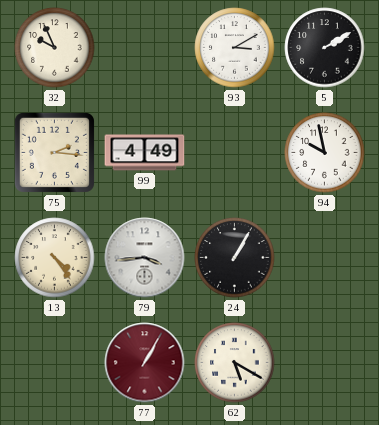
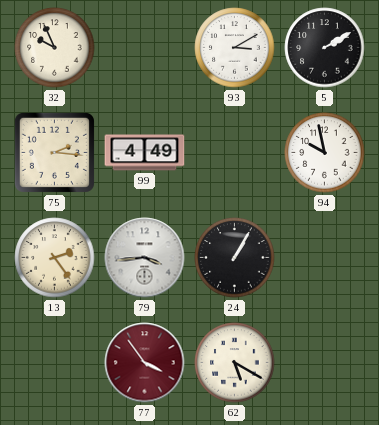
13: 4:24 -> 2:24
77: 1:05 -> 3:54
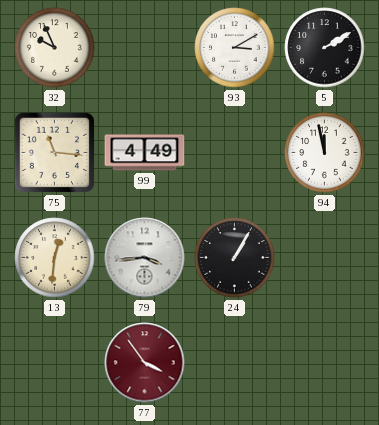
75: 2:16 -> 11:16
94: 9:58 -> 11:58
13: 2:24 -> 12:31
62: 5:20 -> none
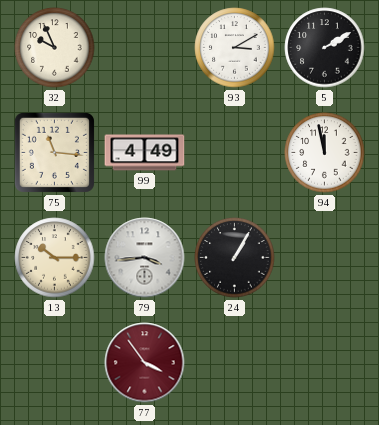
13: 12:31 -> 10:15
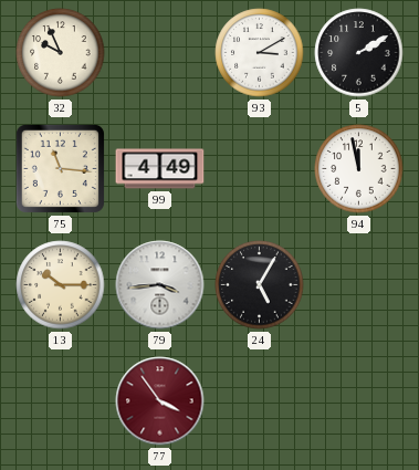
24: 1:05 -> 5:05
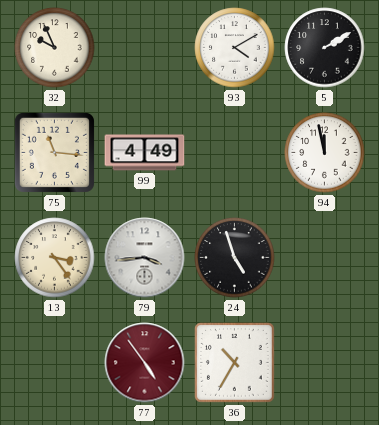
93: 3:10 -> 4:10
13: 10:15 -> 3:24
24: 5:05 -> 4:57
77: 3:54 -> 4:54
36: none -> 10:35
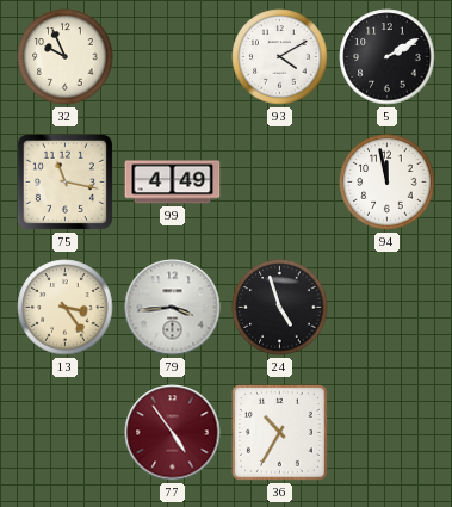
75: 11:16 -> 11:17
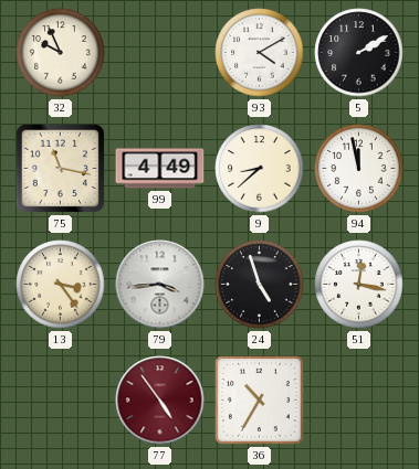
9: none -> 8:38
51: none -> 12:17
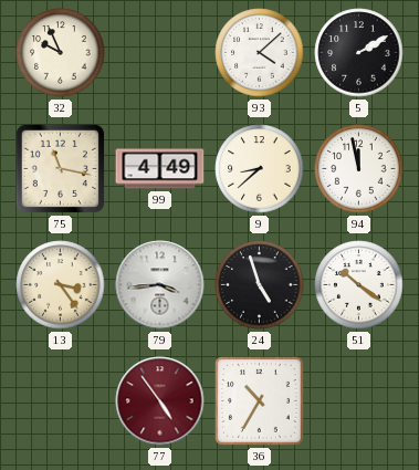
93: 4:10 -> 4:08
51: 12:17 -> 10:21
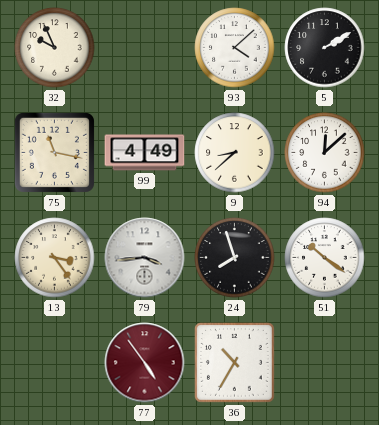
94: 11:58 -> 12:08
24: 4:57 -> 7:57
